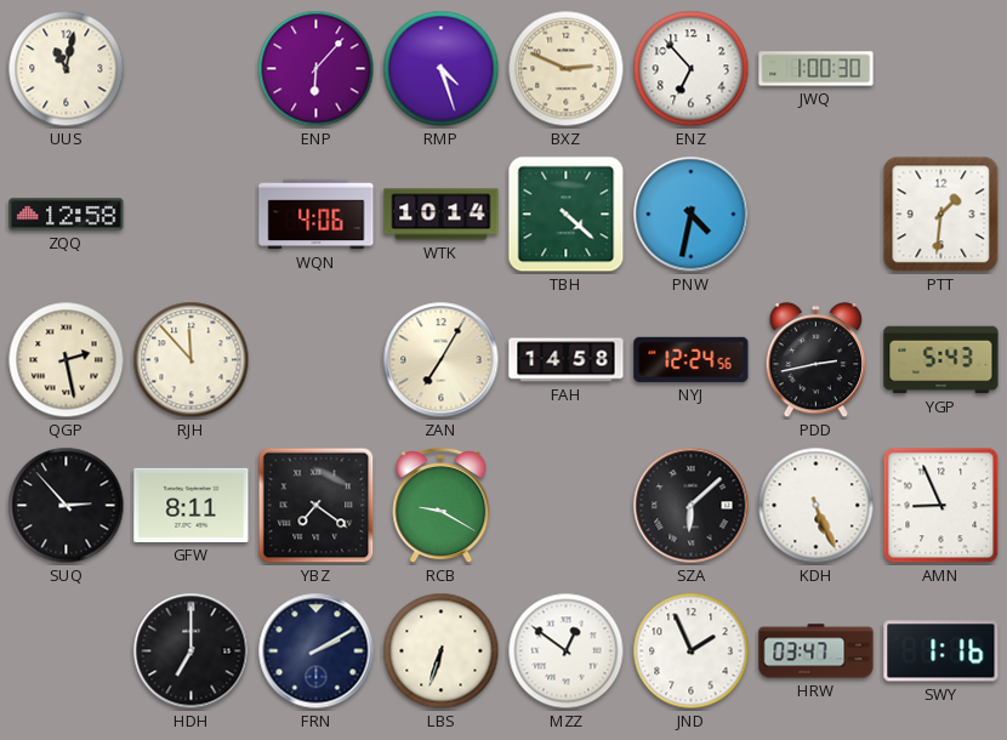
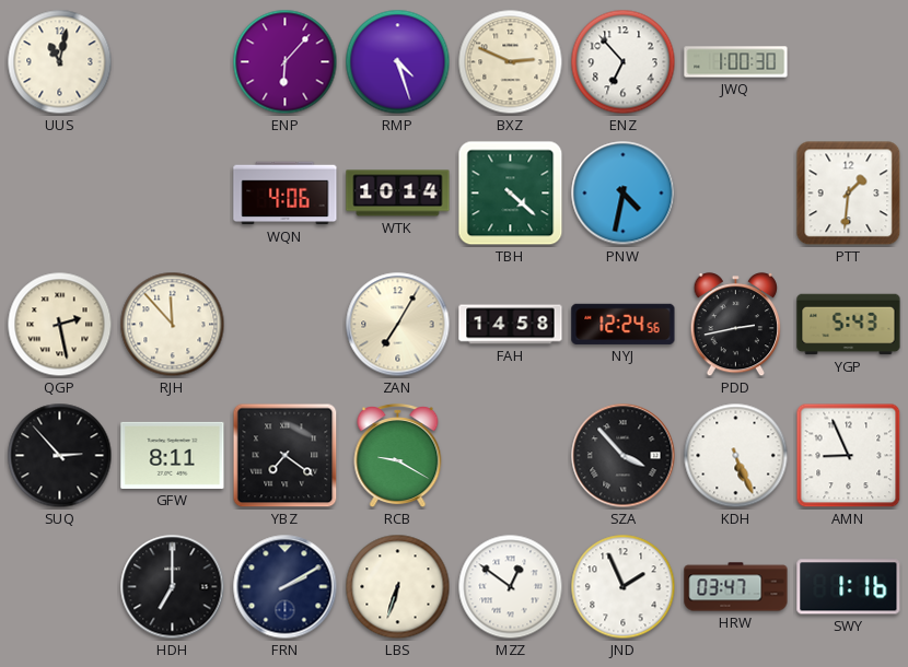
ZQQ: 12:58 -> none
SZA: 6:08 -> 3:53
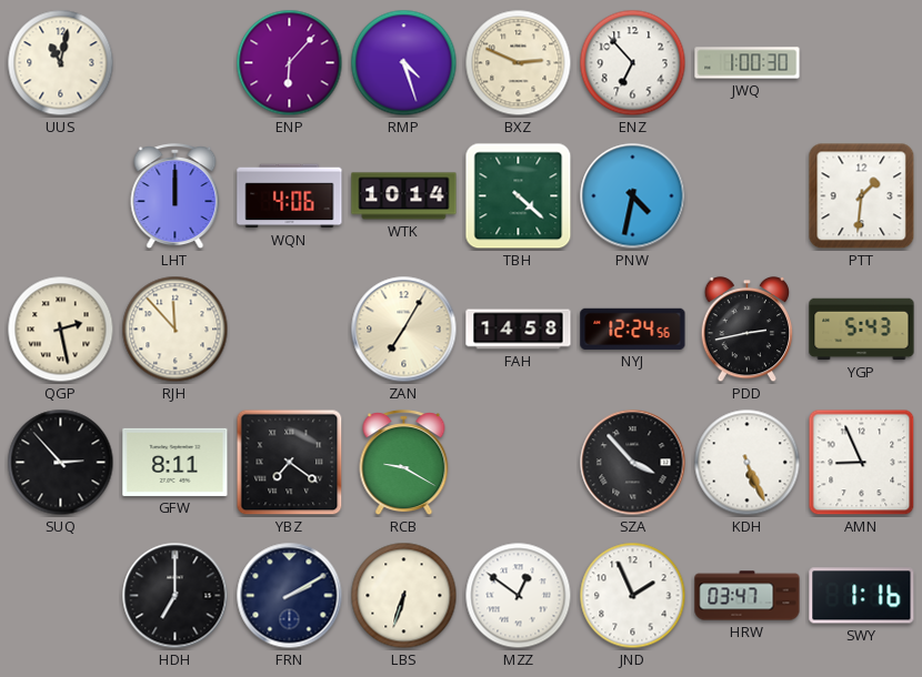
LHT: none -> 12:00
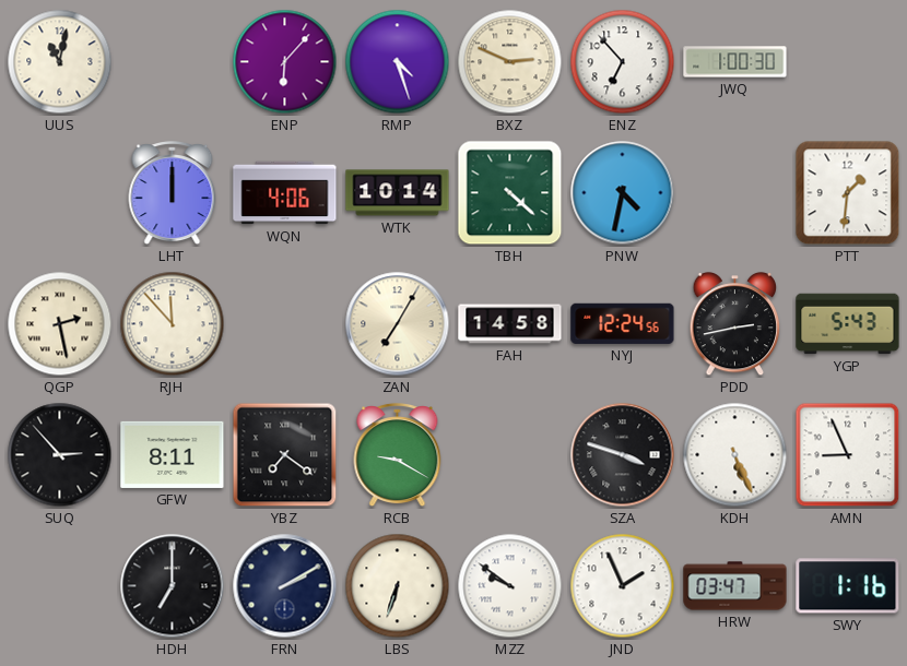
SZA: 3:53 -> 3:48
MZZ: 12:51 -> 9:51
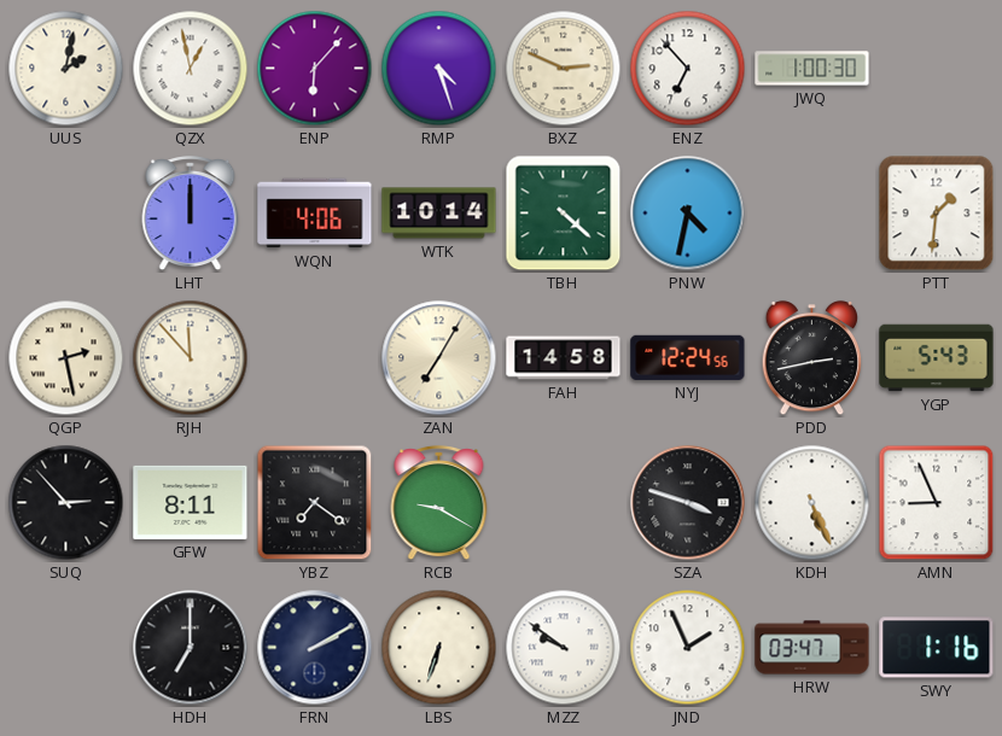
UUS: 11:02 -> 2:02
QZX: none -> 12:58
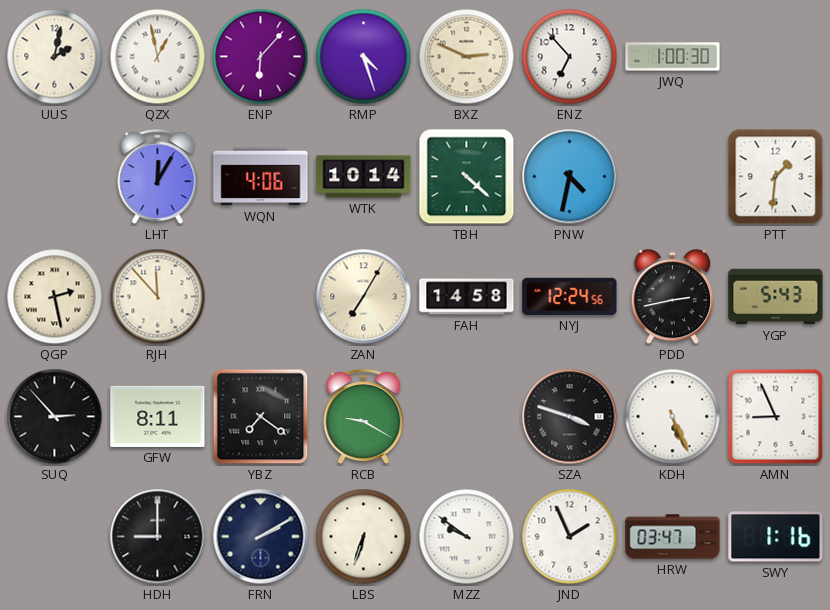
LHT: 12:00 -> 12:05
HDH: 7:00 -> 9:00
